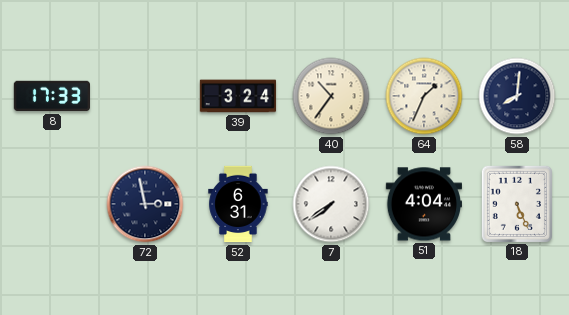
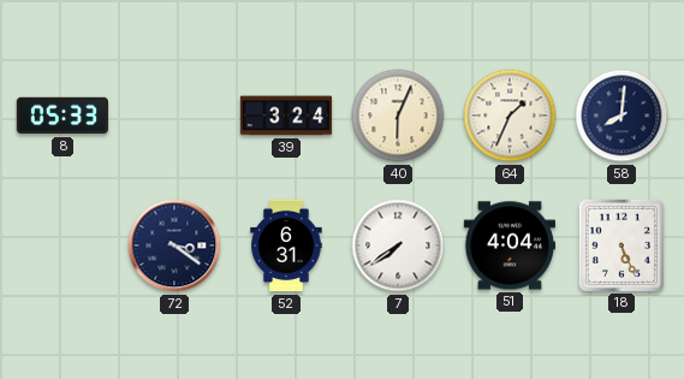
8: 17:33 -> 05:33
40: 10:36 -> 6:04
72: 2:58 -> 3:21
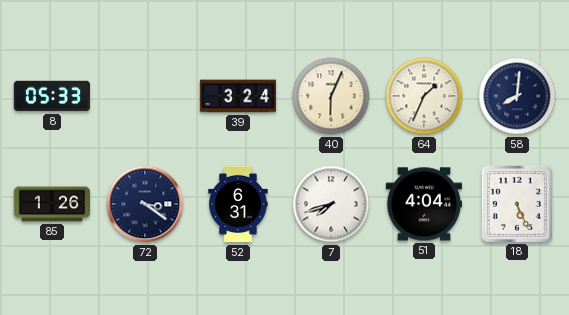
85: none -> 1:26
7: 7:39 -> 7:42
